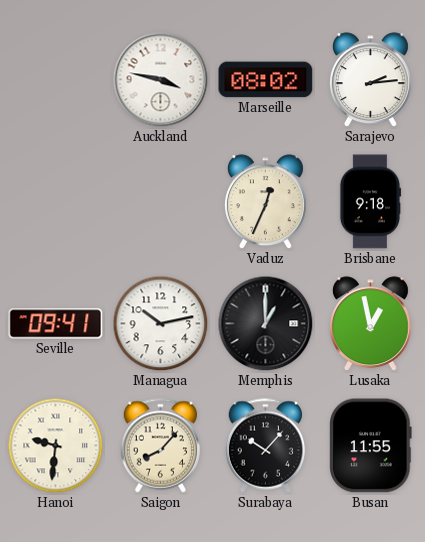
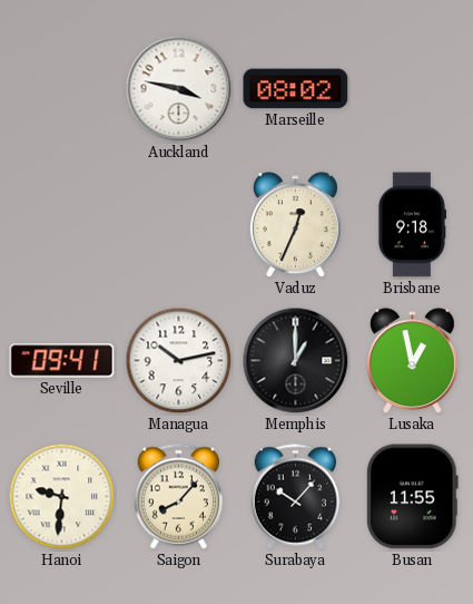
Sarajevo: 2:14 -> none
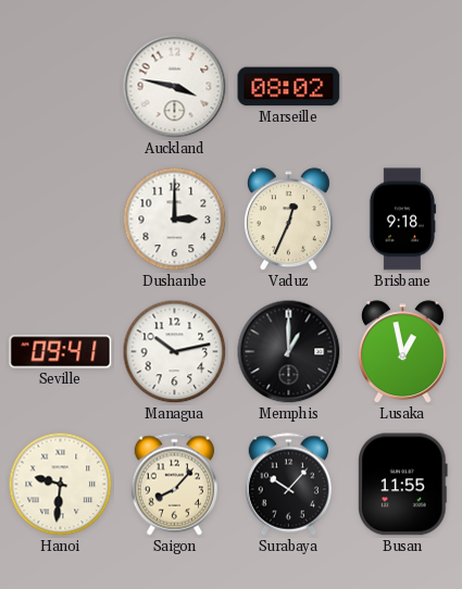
Dushanbe: none -> 3:00
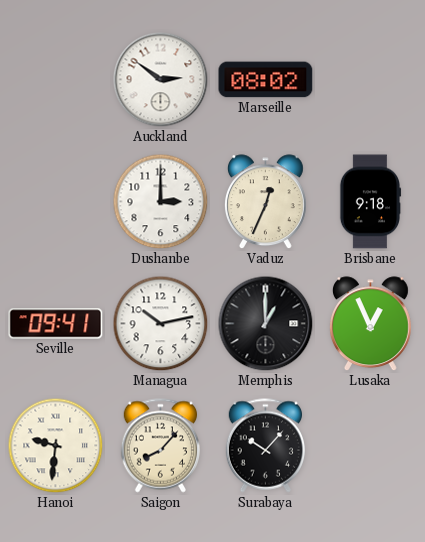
Auckland: 3:47 -> 2:51
Lusaka: 12:58 -> 12:56
Busan: 11:55 -> none
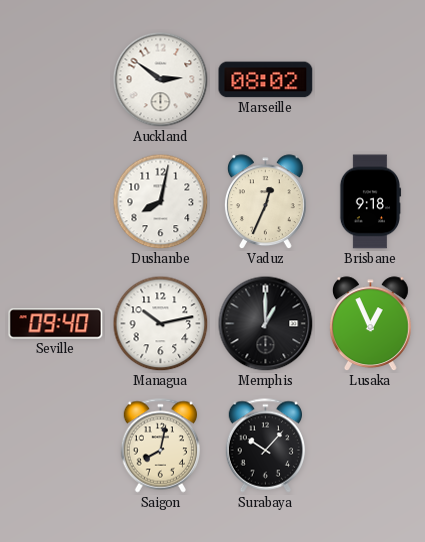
Dushanbe: 3:00 -> 8:02
Seville: 09:41 -> 09:40
Hanoi: 9:31 -> none
Saigon: 8:07 -> 8:02
